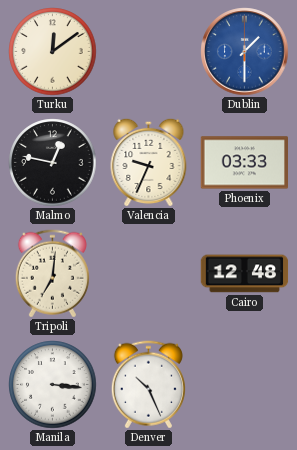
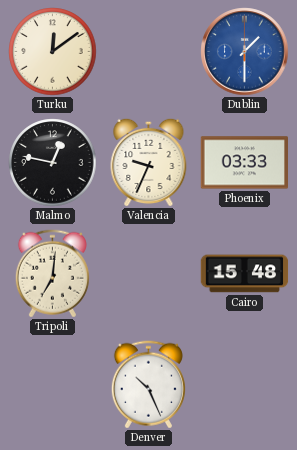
Cairo: 12:48 -> 15:48
Manila: 3:16 -> none
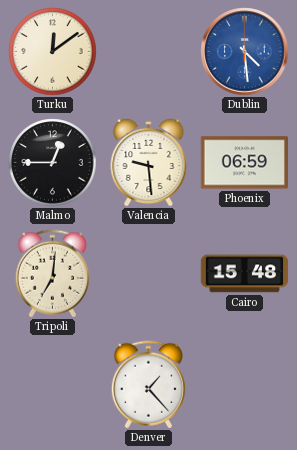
Dublin: 1:30 -> 4:29
Malmo: 12:47 -> 12:45
Valencia: 9:34 -> 9:29
Phoenix: 03:33 -> 06:59
Denver: 10:26 -> 1:23
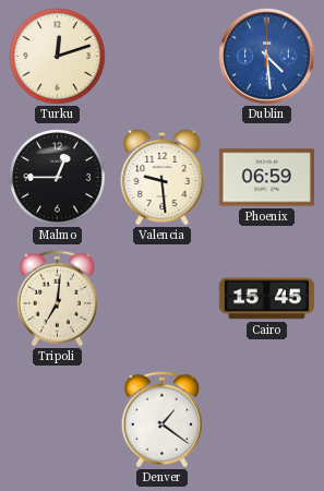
Turku: 12:09 -> 12:12
Cairo: 15:48 -> 15:45
Denver: 1:23 -> 1:21
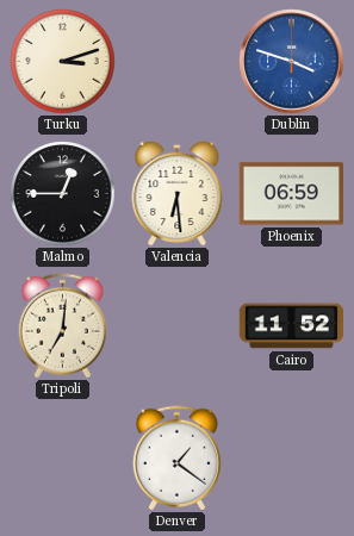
Turku: 12:12 -> 3:12
Dublin: 4:29 -> 3:48
Valencia: 9:29 -> 6:29
Cairo: 15:45 -> 11:52
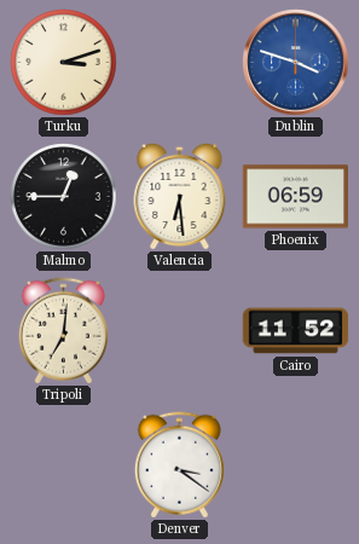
Denver: 1:21 -> 3:21
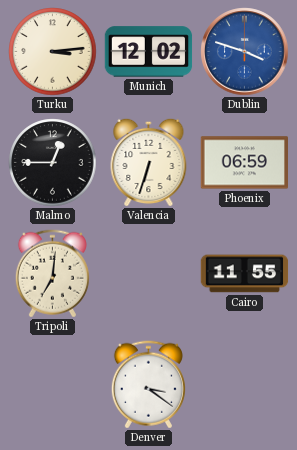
Turku: 3:12 -> 3:14
Munich: none -> 12:02
Valencia: 6:29 -> 6:33
Cairo: 11:52 -> 11:55
